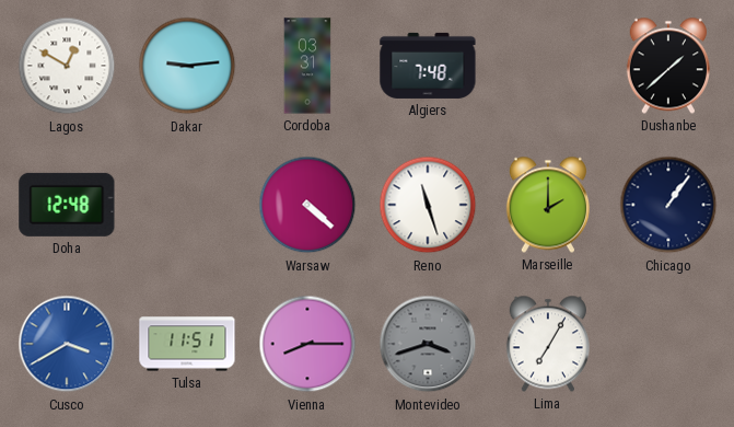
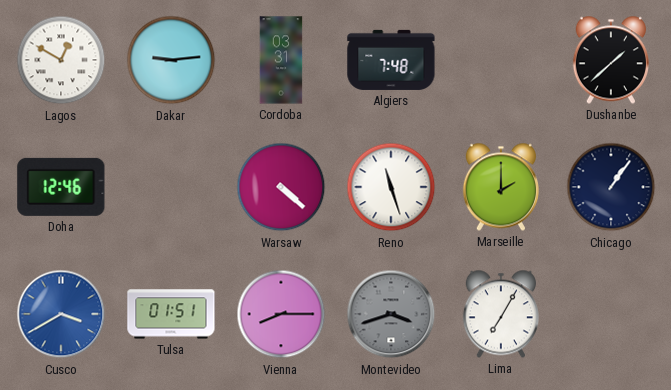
Doha: 12:48 -> 12:46
Tulsa: 11:51 -> 01:51
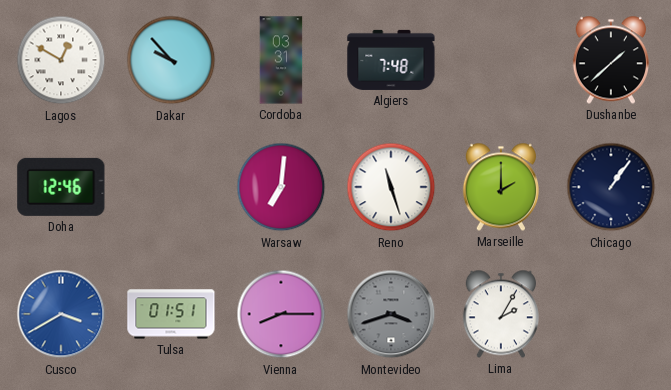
Dakar: 9:14 -> 9:53
Warsaw: 4:22 -> 7:01
Lima: 7:05 -> 2:05
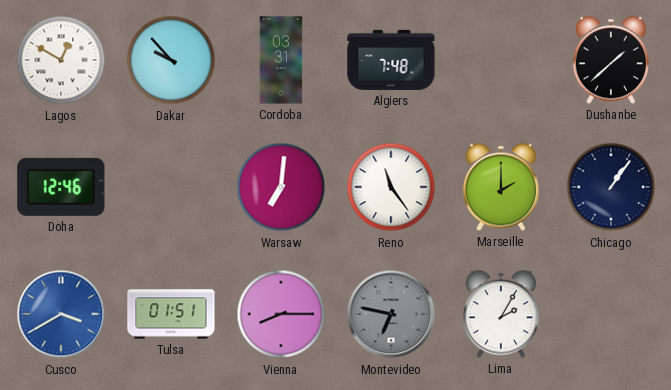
Reno: 11:27 -> 11:24
Montevideo: 3:42 -> 6:47
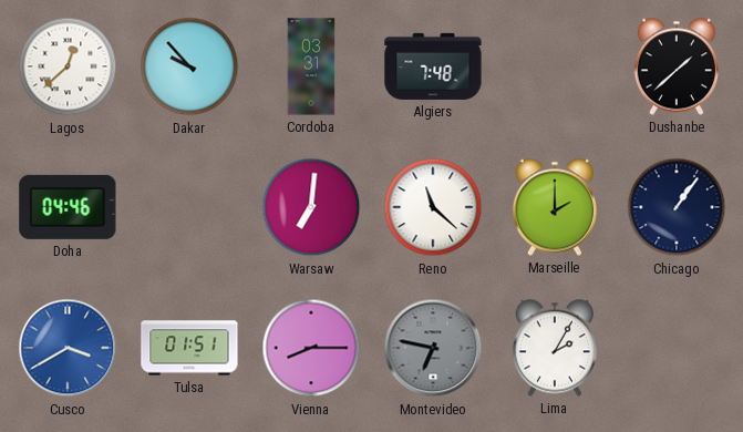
Lagos: 12:50 -> 12:38
Doha: 12:46 -> 04:46
Reno: 11:24 -> 11:22
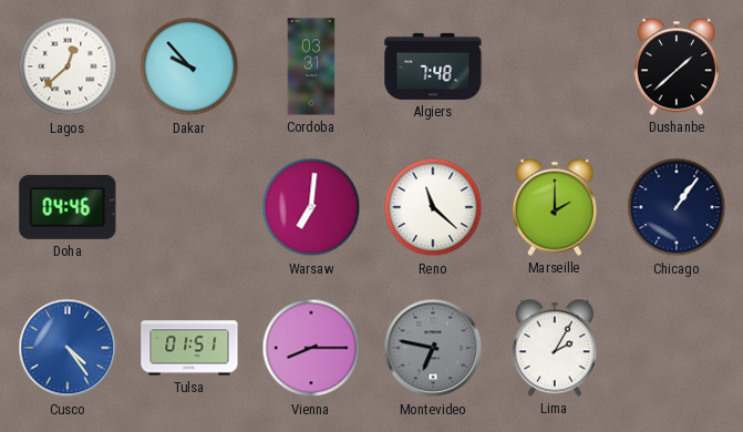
Cusco: 3:40 -> 4:24
